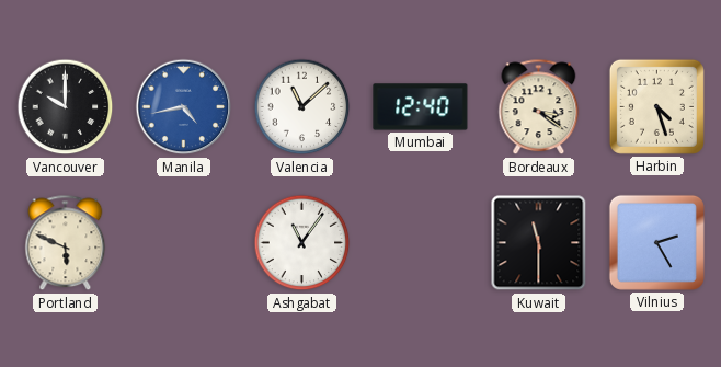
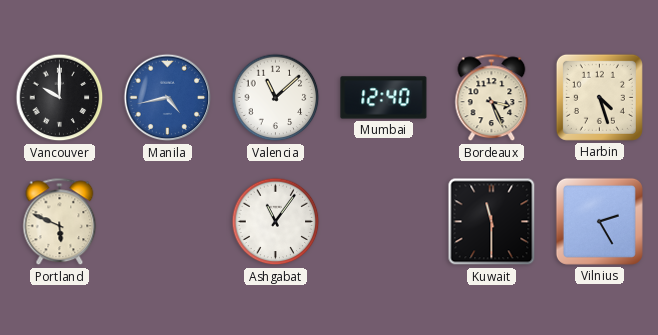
Bordeaux: 3:21 -> 3:26
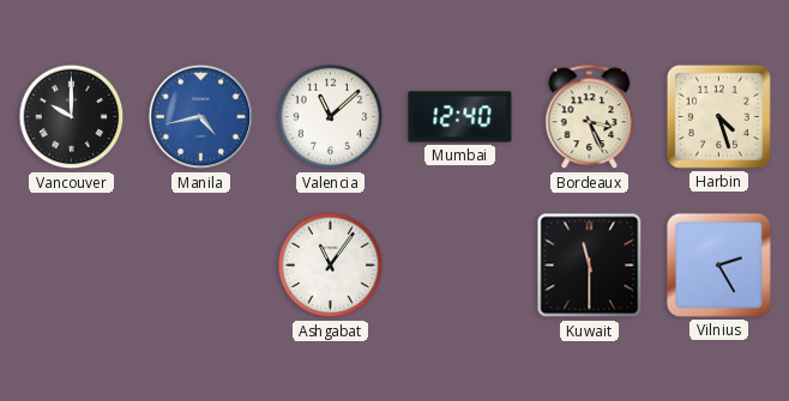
Portland: 5:49 -> none
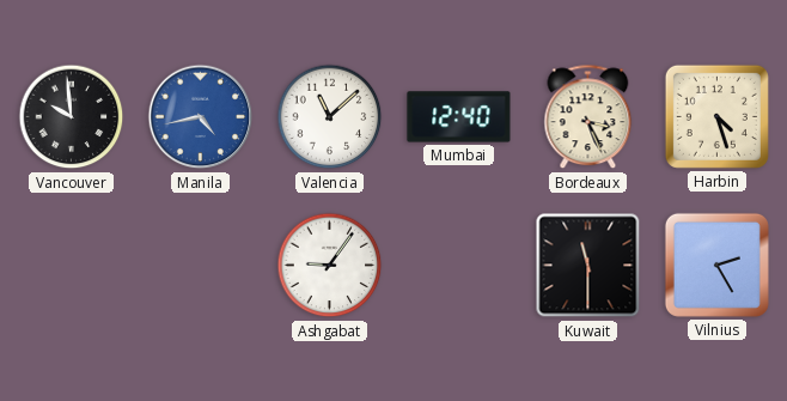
Vancouver: 10:00 -> 9:59
Ashgabat: 11:06 -> 9:06
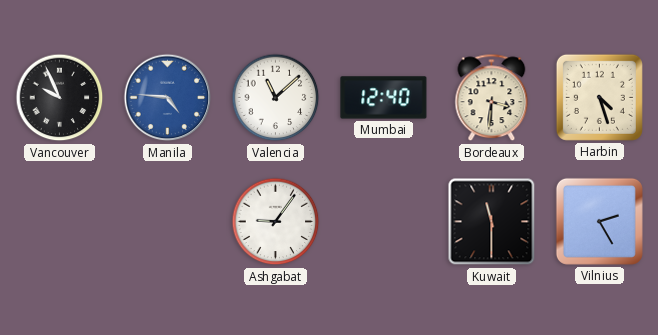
Vancouver: 9:59 -> 9:56
Manila: 4:43 -> 4:46
Bordeaux: 3:26 -> 3:31
